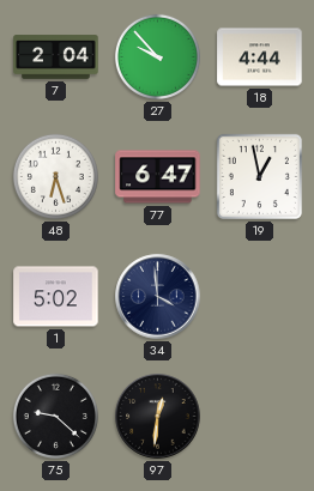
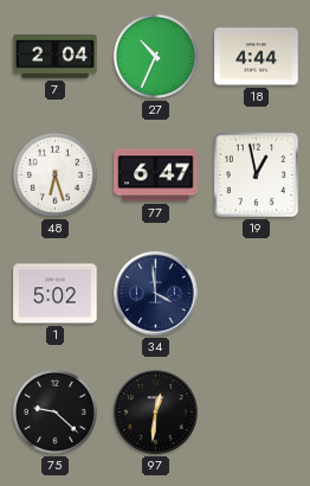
27: 9:53 -> 10:34
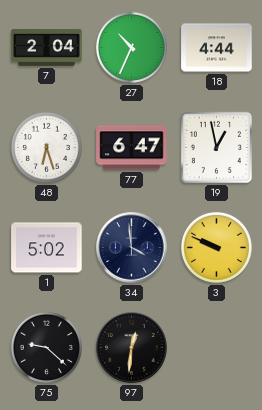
3: none -> 9:49
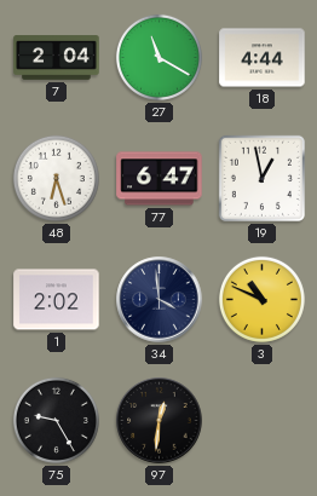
27: 10:34 -> 11:20
1: 5:02 -> 2:02
3: 9:49 -> 10:49
75: 9:22 -> 9:25
